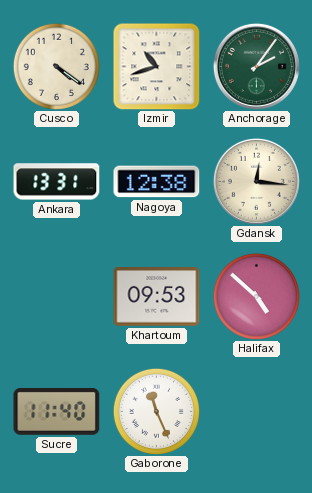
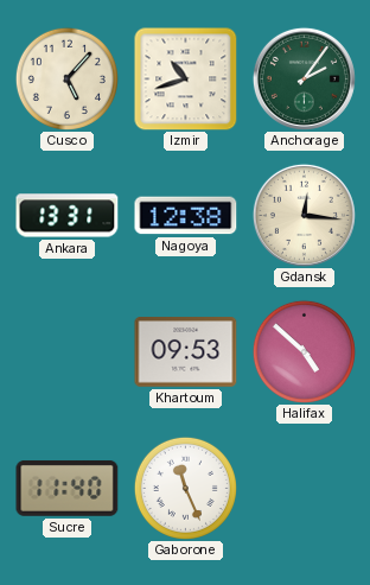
Cusco: 4:21 -> 5:07
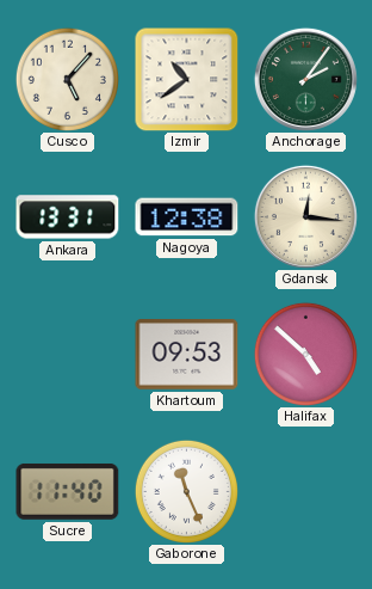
Izmir: 10:42 -> 10:39
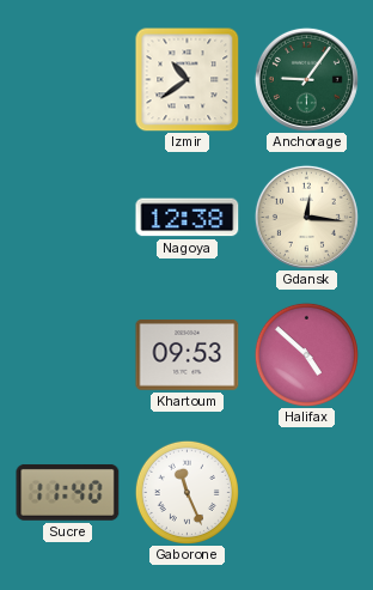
Cusco: 5:07 -> none
Anchorage: 2:06 -> 9:06
Ankara: 13:31 -> none
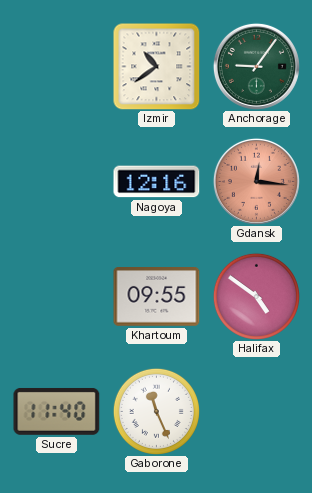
Nagoya: 12:38 -> 12:16
Gdansk dial: cream -> salmon
Khartoum: 09:53 -> 09:55
Halifax: 4:52 -> 4:51
